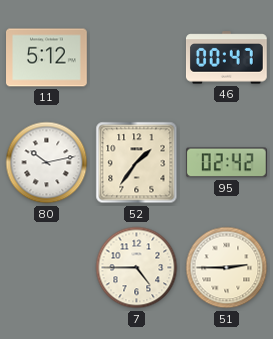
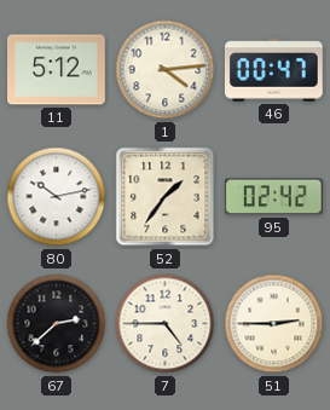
1: none -> 4:14
67: none -> 2:38
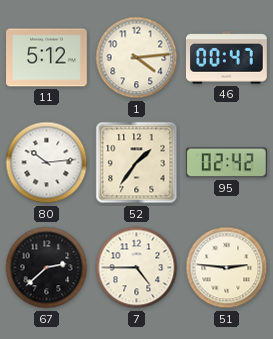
80: 10:13 -> 10:14
51: 2:45 -> 2:46
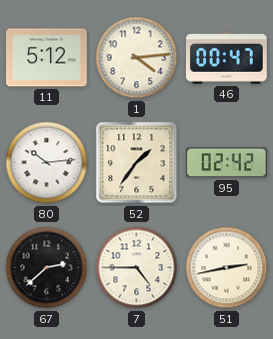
51: 2:46 -> 2:43
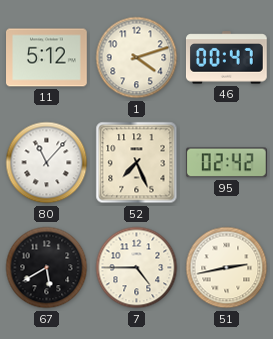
1: 4:14 -> 4:12
80: 10:14 -> 11:07
52: 1:36 -> 7:26
67: 2:38 -> 5:40
